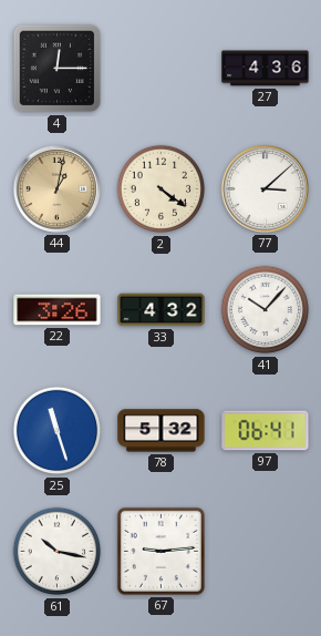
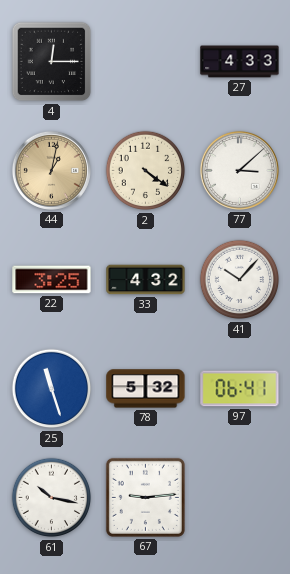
27: 4:36 -> 4:33
22: 3:26 -> 3:25
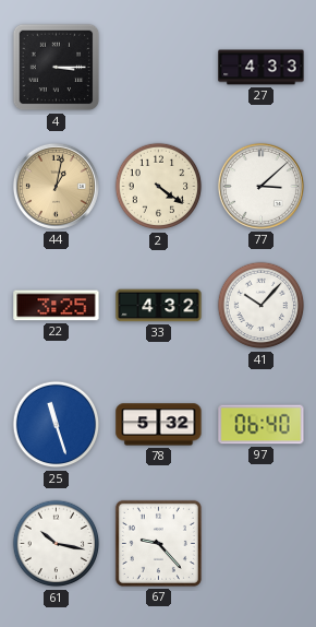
4: 12:15 -> 3:15
97: 06:41 -> 06:40
67: 9:14 -> 9:23
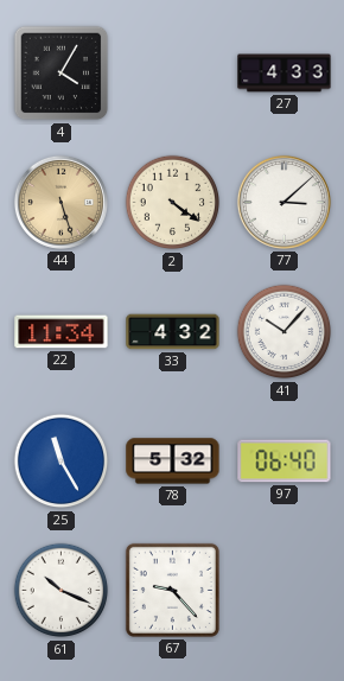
4: 3:15 -> 4:05
44: 1:02 -> 5:27
22: 3:25 -> 11:34
25: 11:27 -> 11:25
61: 10:17 -> 10:19
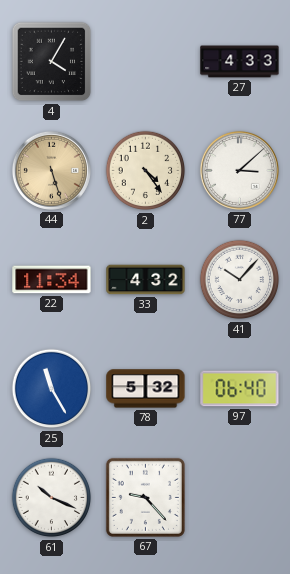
2: 4:21 -> 4:24
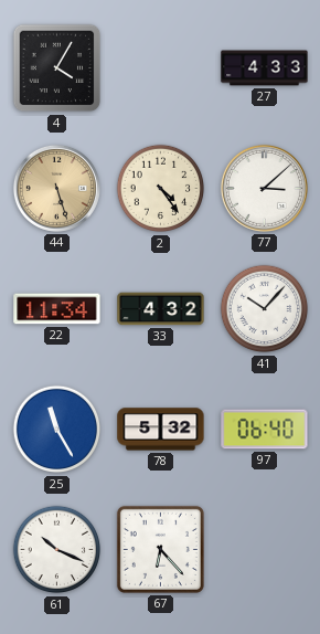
67: 9:23 -> 6:23
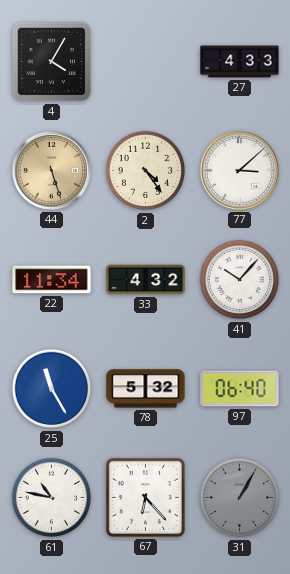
61: 10:19 -> 10:47
31: none -> 1:05
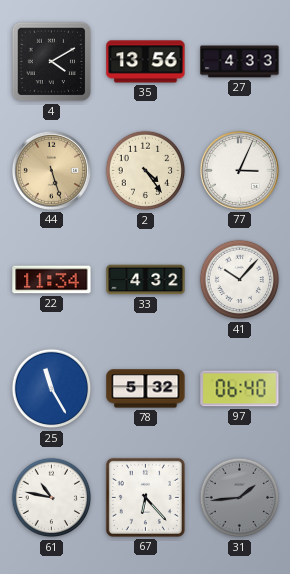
4: 4:05 -> 4:10
35: none -> 13:56
77: 3:08 -> 3:04
31: 1:05 -> 1:44
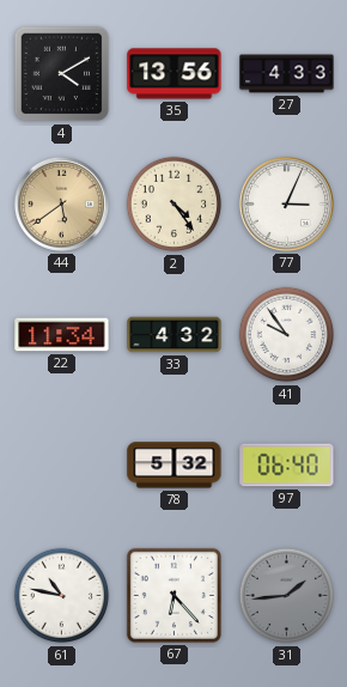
44: 5:27 -> 5:39
41: 10:07 -> 9:54
25: 11:25 -> none
